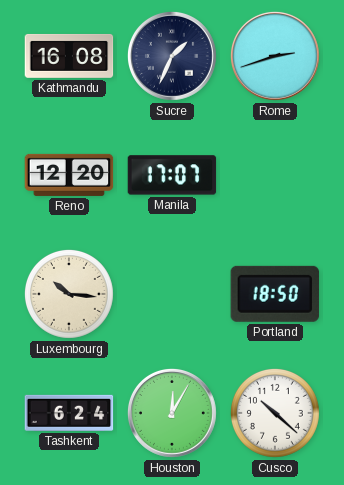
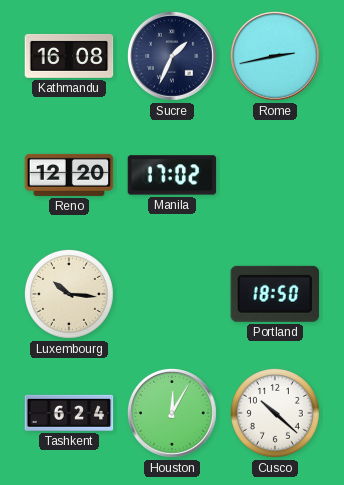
Rome: 2:42 -> 2:43
Manila: 17:07 -> 17:02
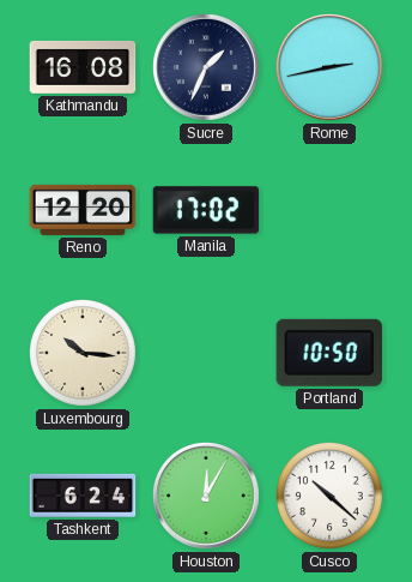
Portland: 18:50 -> 10:50
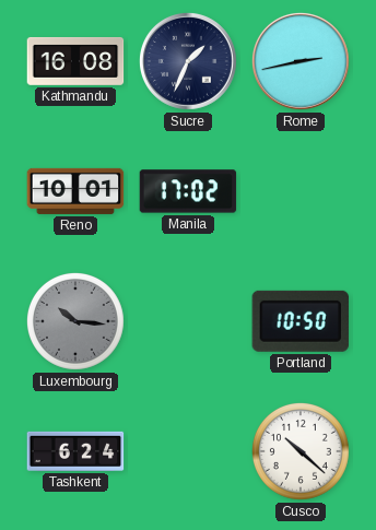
Reno: 12:20 -> 10:01
Luxembourg dial: cream -> grey
Houston: 12:05 -> none
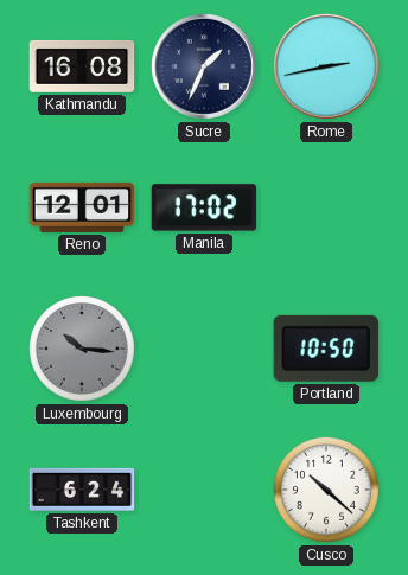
Reno: 10:01 -> 12:01
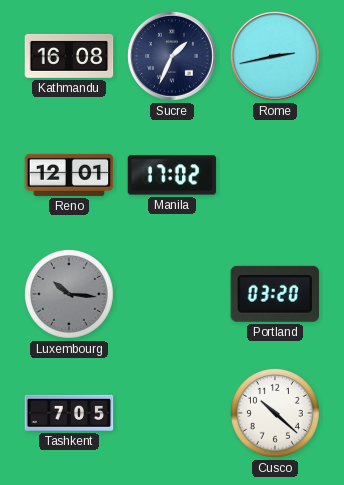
Portland: 10:50 -> 03:20
Tashkent: 6:24 -> 7:05
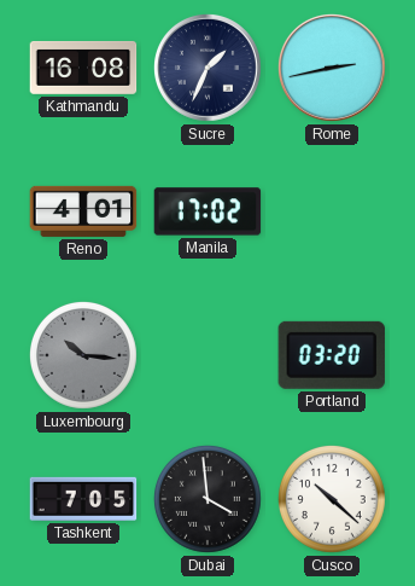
Reno: 12:01 -> 4:01
Dubai: none -> 3:59
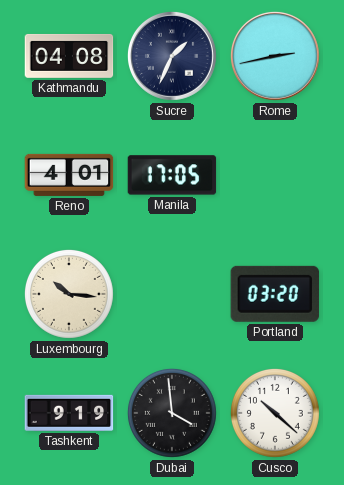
Kathmandu: 16:08 -> 04:08
Manila: 17:02 -> 17:05
Luxembourg dial: grey -> cream
Tashkent: 7:05 -> 9:19
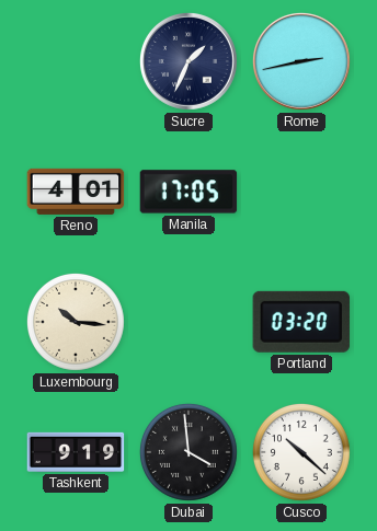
Kathmandu: 04:08 -> none
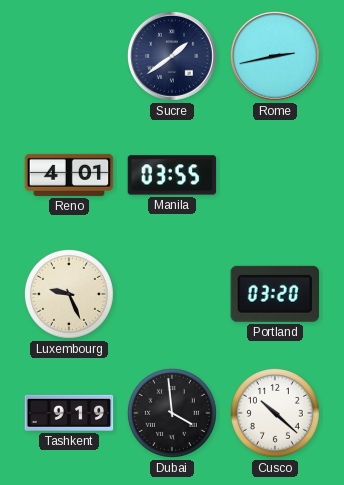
Sucre: 1:34 -> 1:39
Manila: 17:05 -> 03:55
Luxembourg: 10:16 -> 9:26
